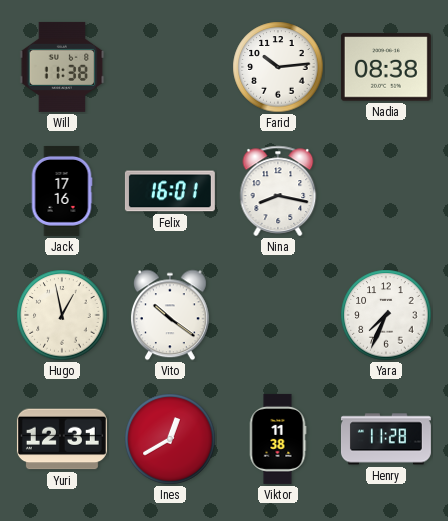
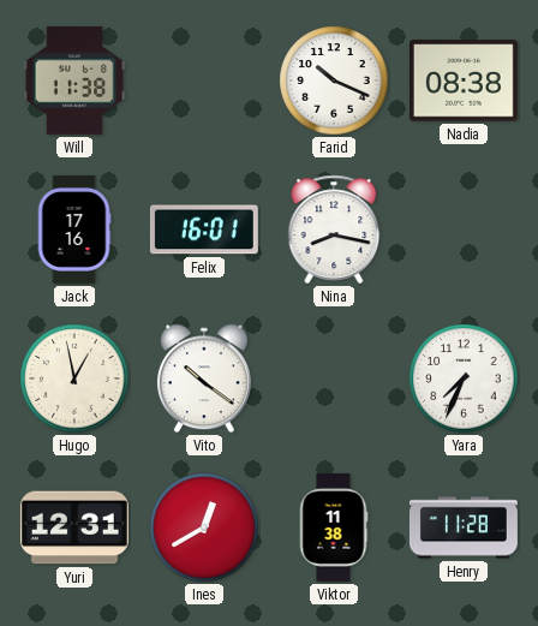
Farid: 10:14 -> 10:19
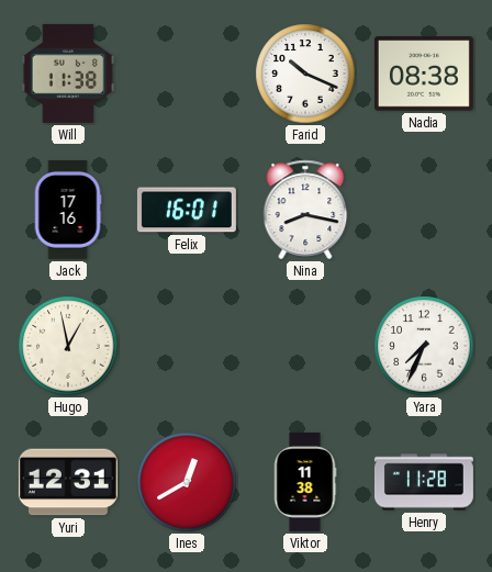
Vito: 10:21 -> none
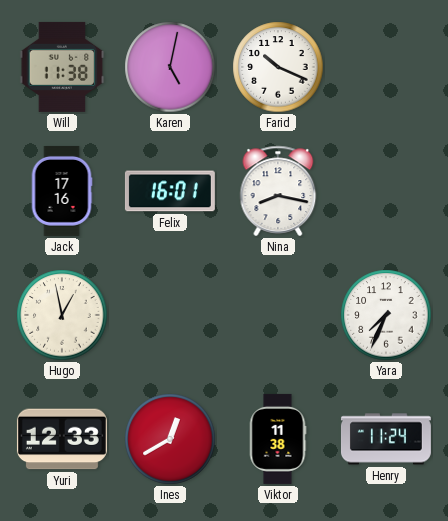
Karen: none -> 5:02
Nadia: 08:38 -> none
Yuri: 12:31 -> 12:33
Henry: 11:28 -> 11:24
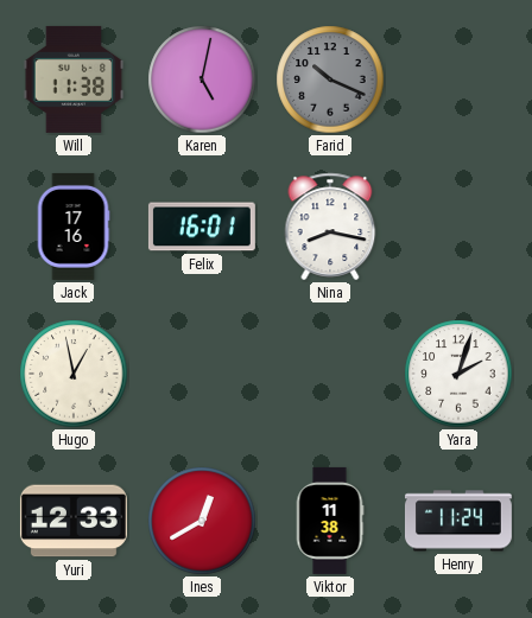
Farid dial: white -> grey
Yara: 7:34 -> 2:03
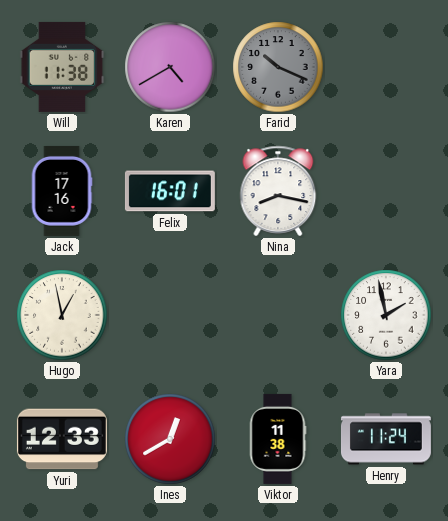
Karen: 5:02 -> 4:40
Yara: 2:03 -> 1:58
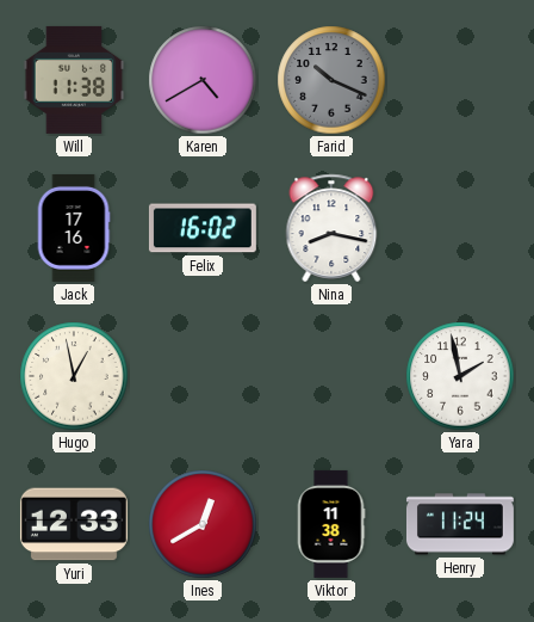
Felix: 16:01 -> 16:02
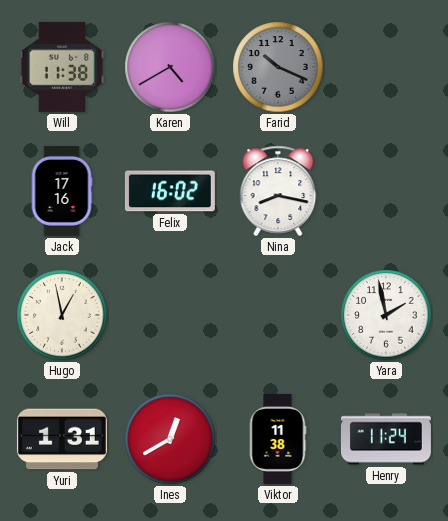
Yuri: 12:33 -> 1:31
